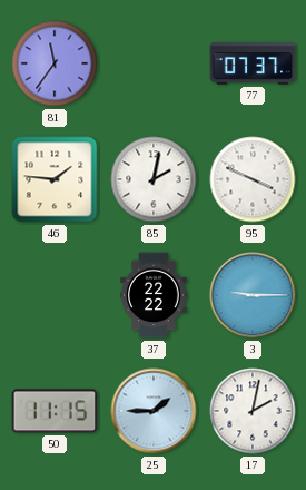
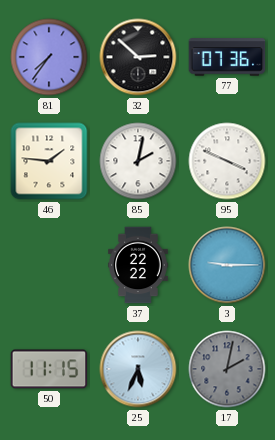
81: 11:36 -> 7:36
32: none -> 2:52
77: 07:37 -> 07:36
25: 1:45 -> 5:34
17 dial: white -> grey
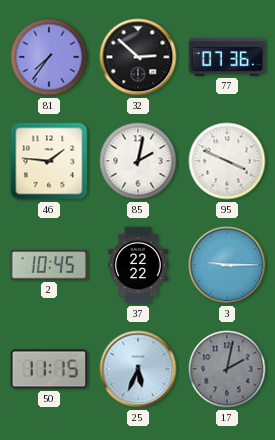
2: none -> 10:45
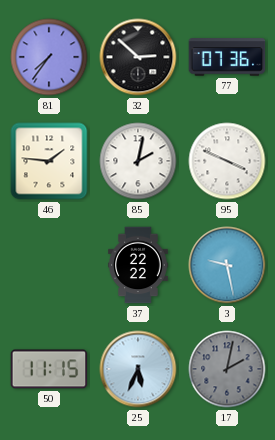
2: 10:45 -> none
3: 9:15 -> 9:28
